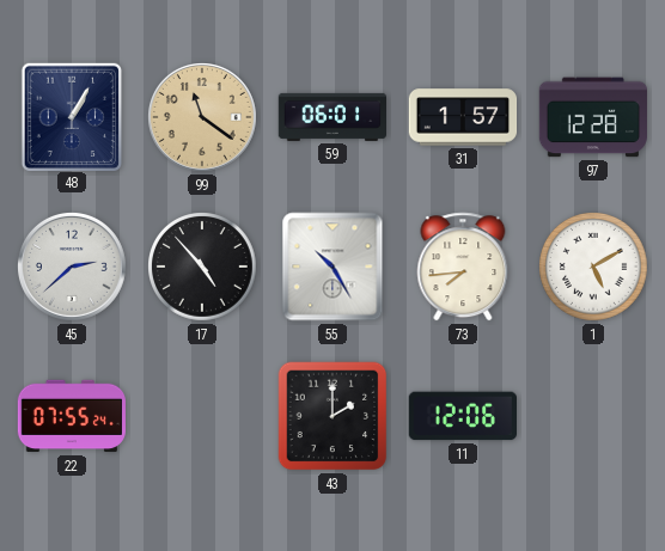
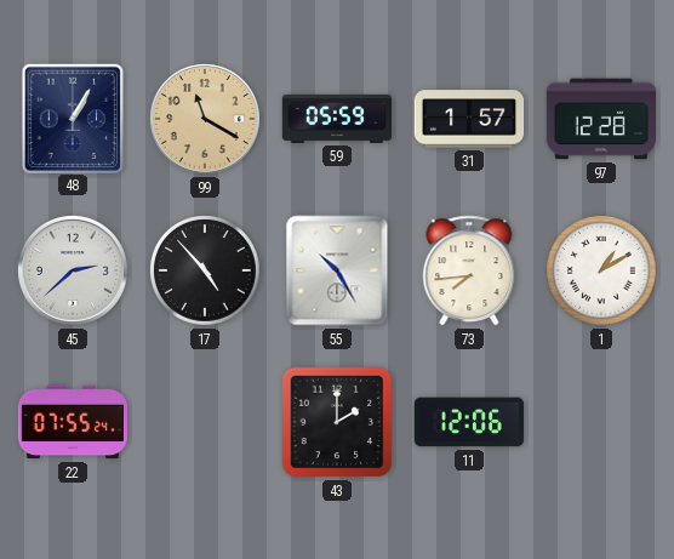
99: 11:21 -> 11:20
59: 06:01 -> 05:59
1: 5:10 -> 1:10
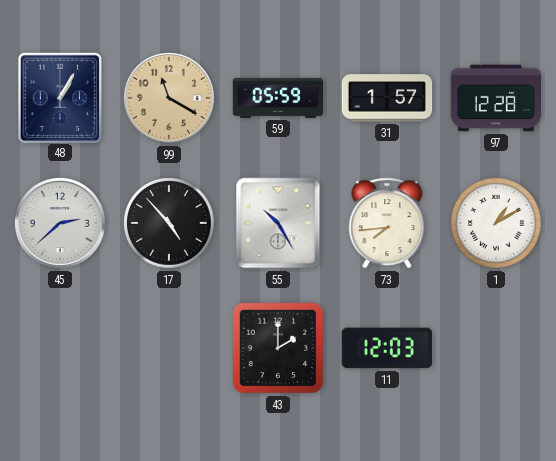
22: 07:55 -> none
11: 12:06 -> 12:03
